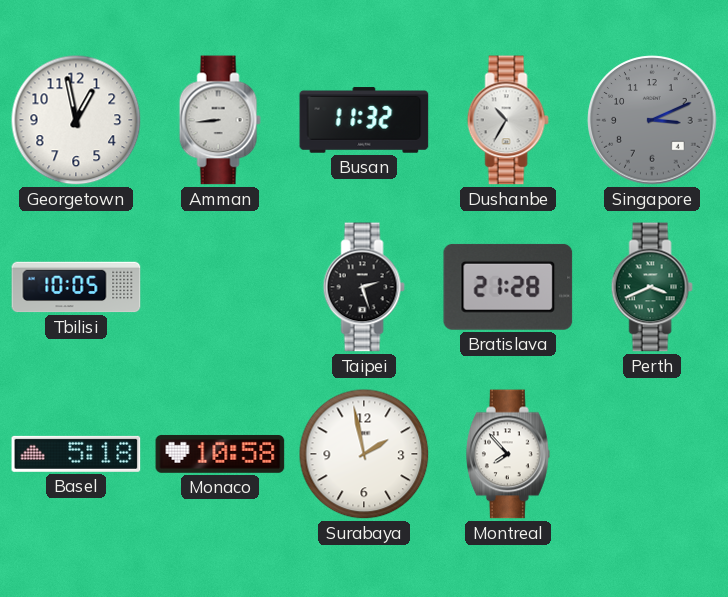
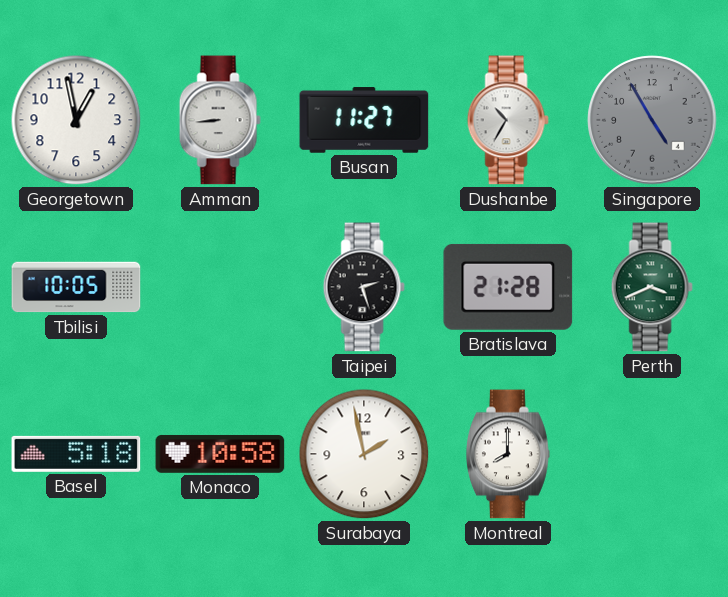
Busan: 11:32 -> 11:27
Singapore: 3:11 -> 4:55
Montreal: 7:53 -> 8:00
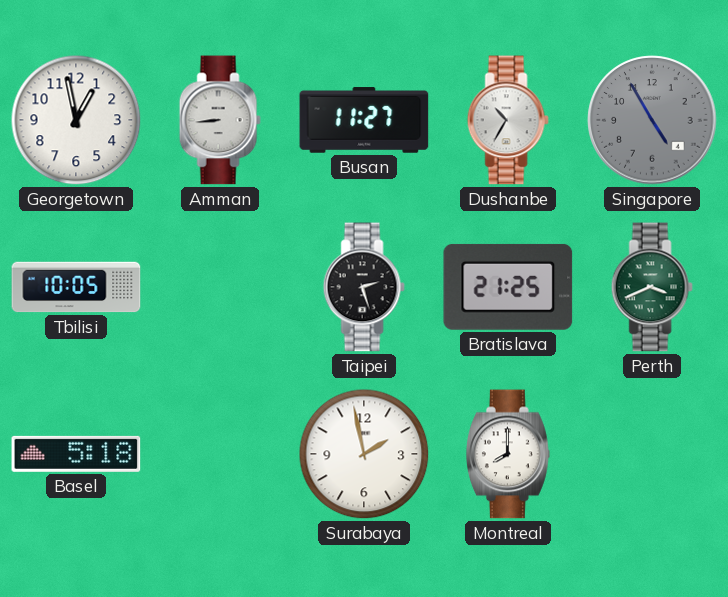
Bratislava: 21:28 -> 21:25
Monaco: 10:58 -> none
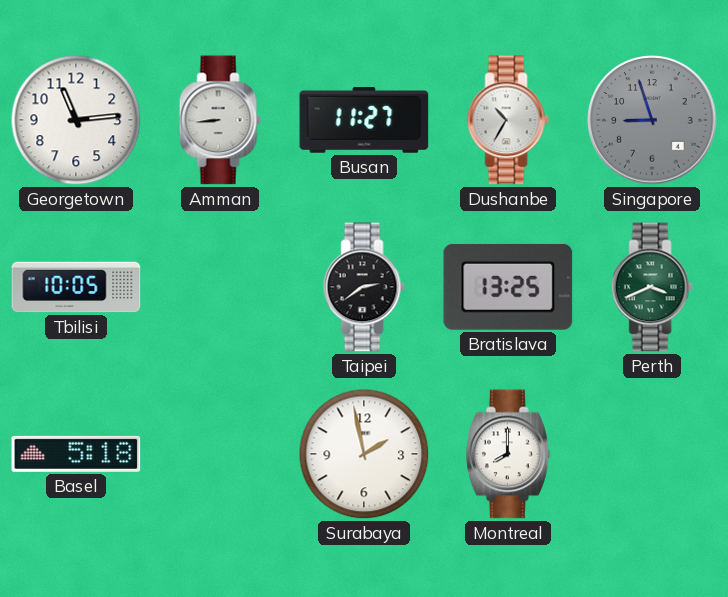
Georgetown: 12:58 -> 11:14
Singapore: 4:55 -> 8:57
Taipei: 2:27 -> 2:39
Bratislava: 21:25 -> 13:25
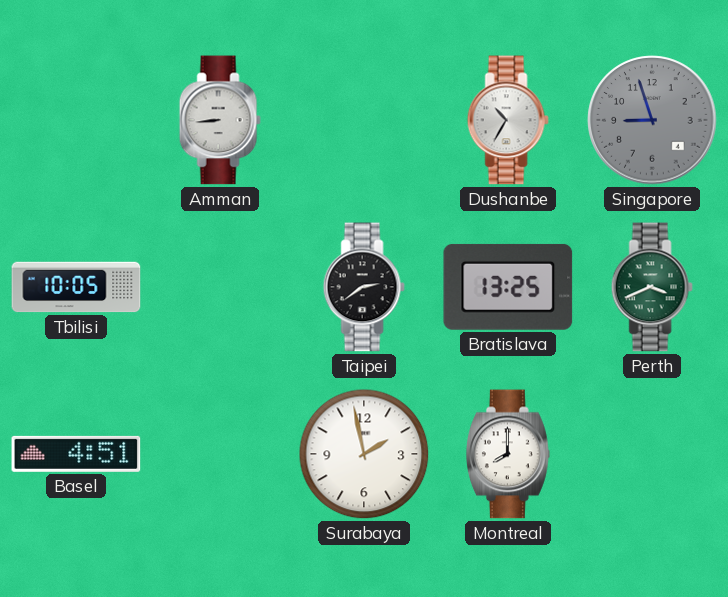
Georgetown: 11:14 -> none
Busan: 11:27 -> none
Basel: 5:18 -> 4:51
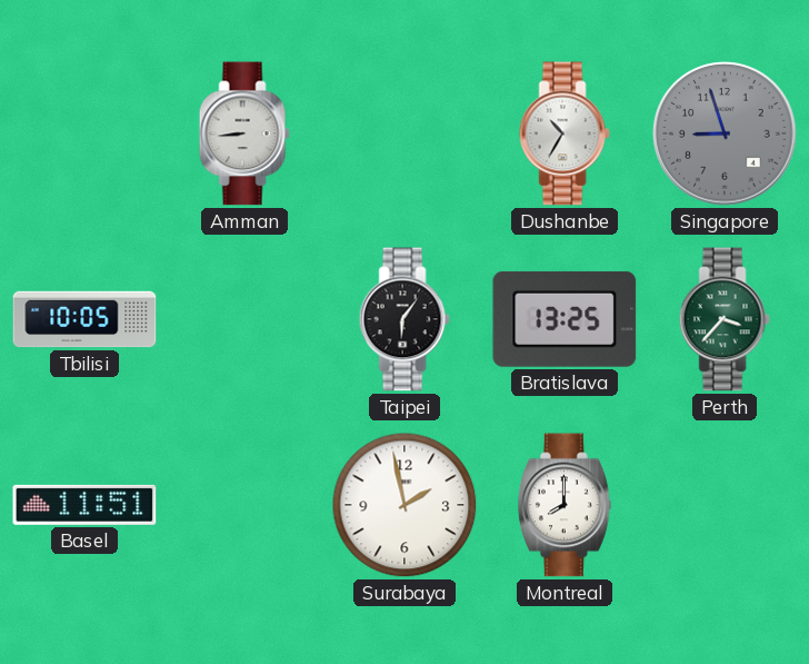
Taipei: 2:39 -> 6:06
Perth: 3:41 -> 3:37
Basel: 4:51 -> 11:51
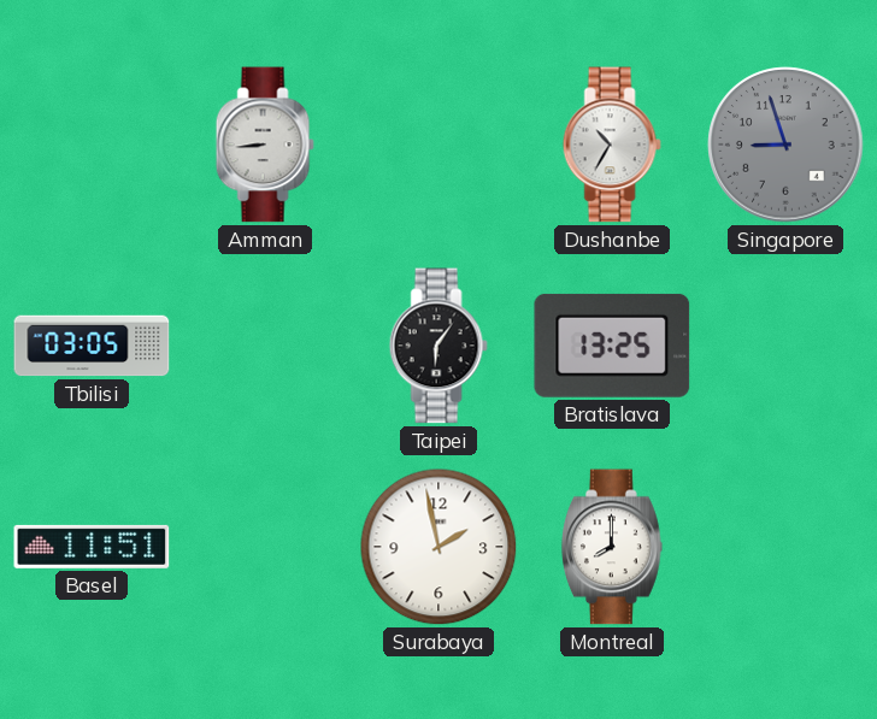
Tbilisi: 10:05 -> 03:05
Perth: 3:37 -> none
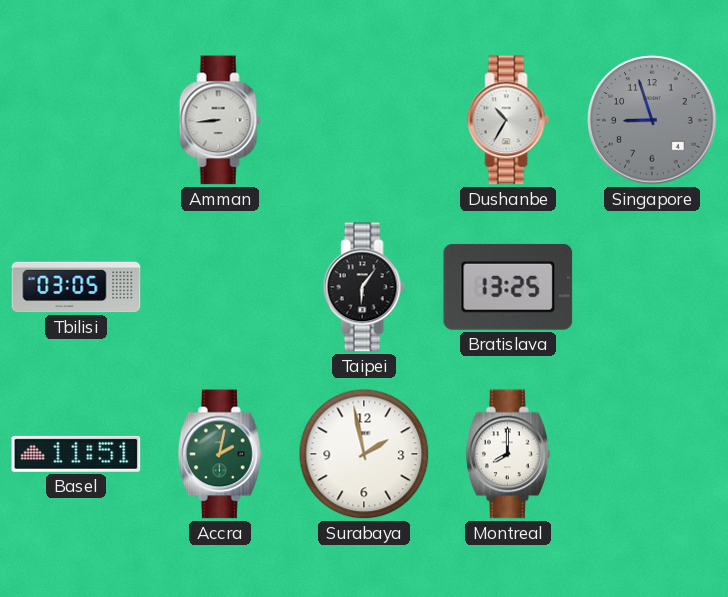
Accra: none -> 2:02
